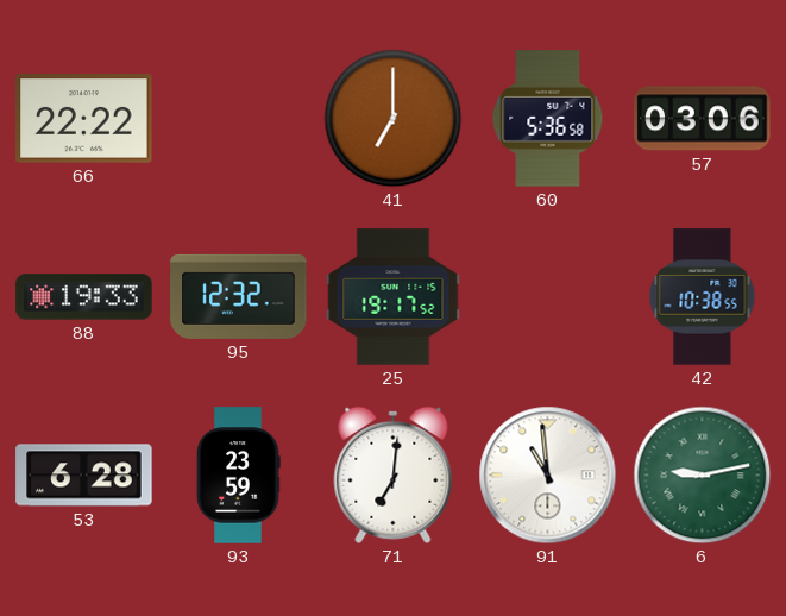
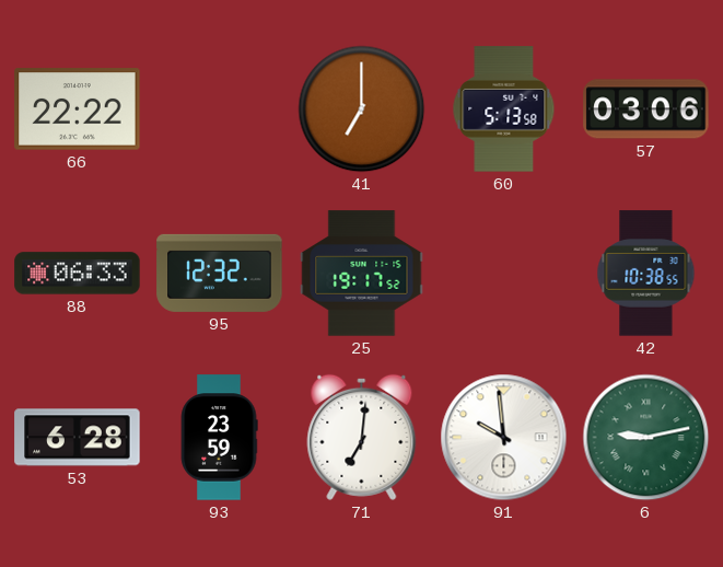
60: 5:36 -> 5:13
88: 19:33 -> 06:33
91: 10:59 -> 9:59
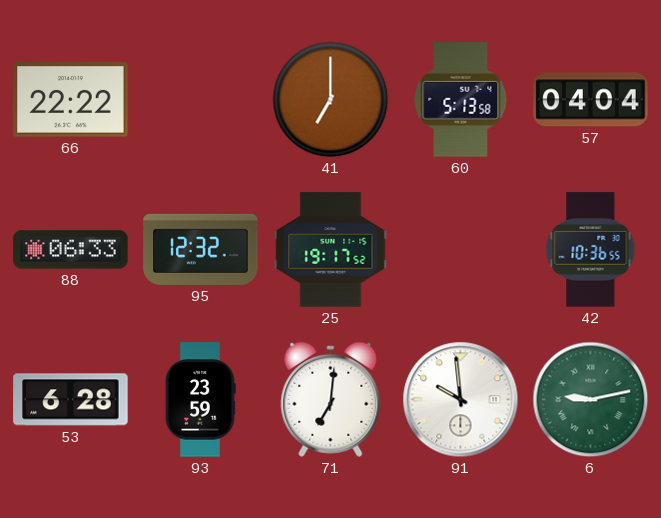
57: 03:06 -> 04:04
42: 10:38 -> 10:36
